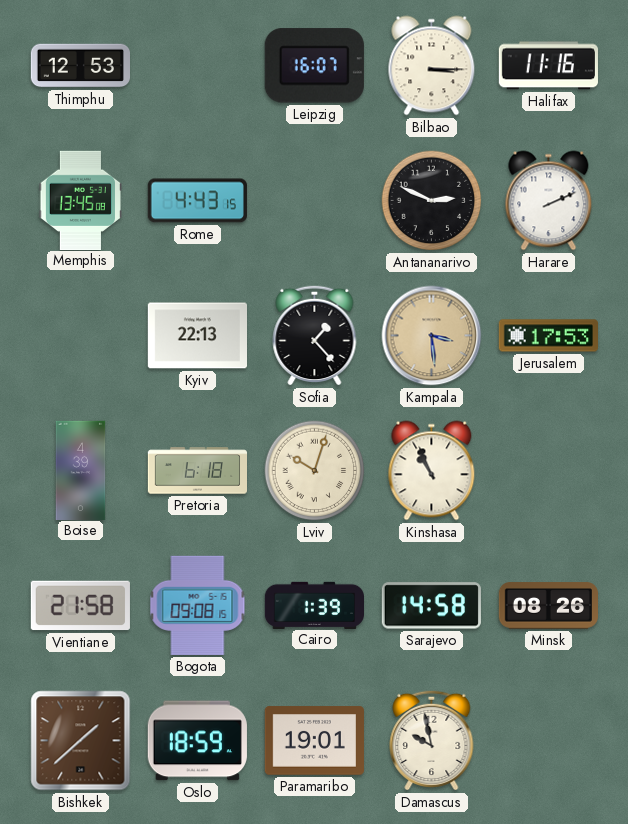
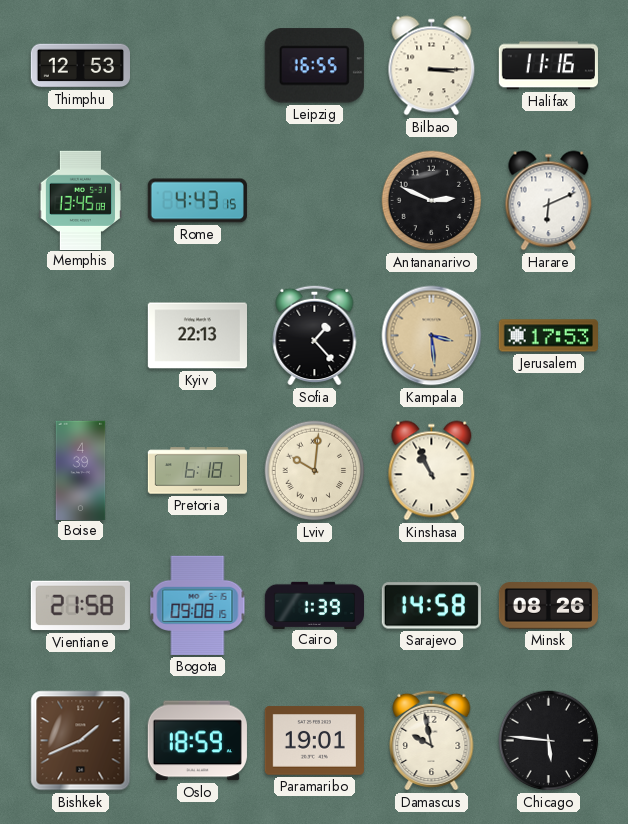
Leipzig: 16:07 -> 16:55
Harare: 2:11 -> 6:11
Lviv: 10:03 -> 10:01
Bishkek: 1:38 -> 1:41
Chicago: none -> 5:46
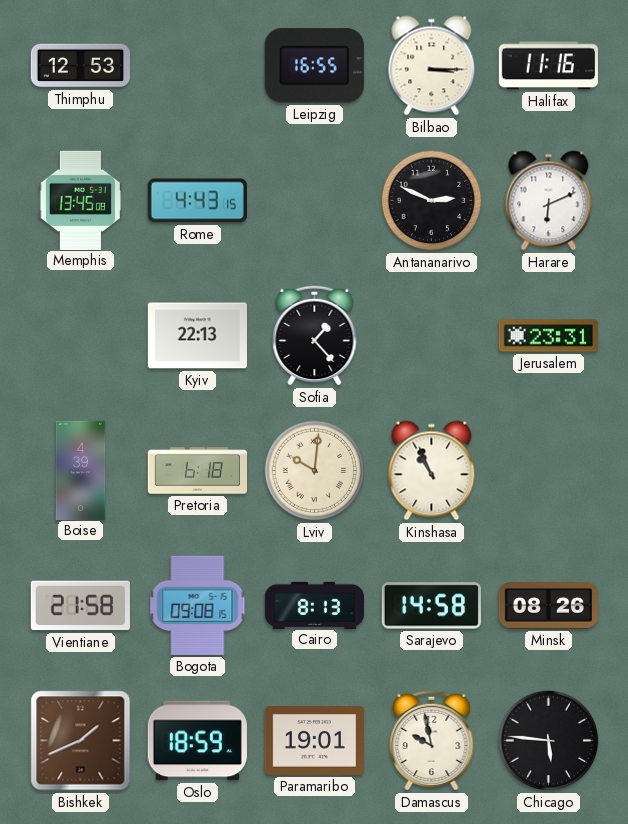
Kampala: 3:29 -> none
Jerusalem: 17:53 -> 23:31
Cairo: 1:39 -> 8:13
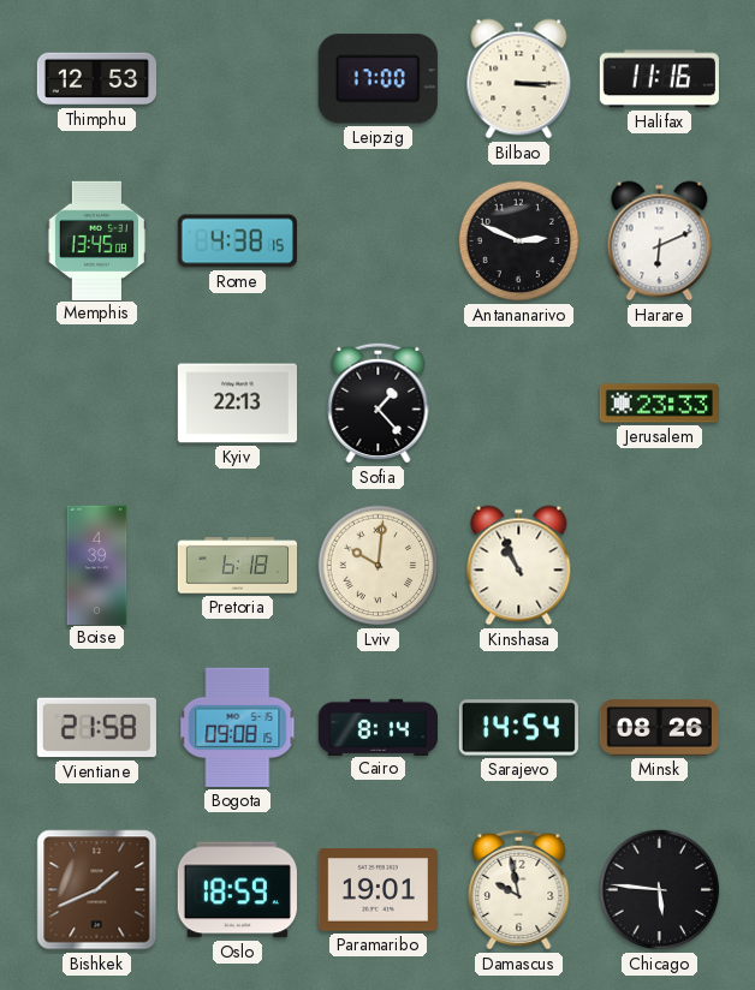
Leipzig: 16:55 -> 17:00
Rome: 4:43 -> 4:38
Jerusalem: 23:31 -> 23:33
Cairo: 8:13 -> 8:14
Sarajevo: 14:58 -> 14:54
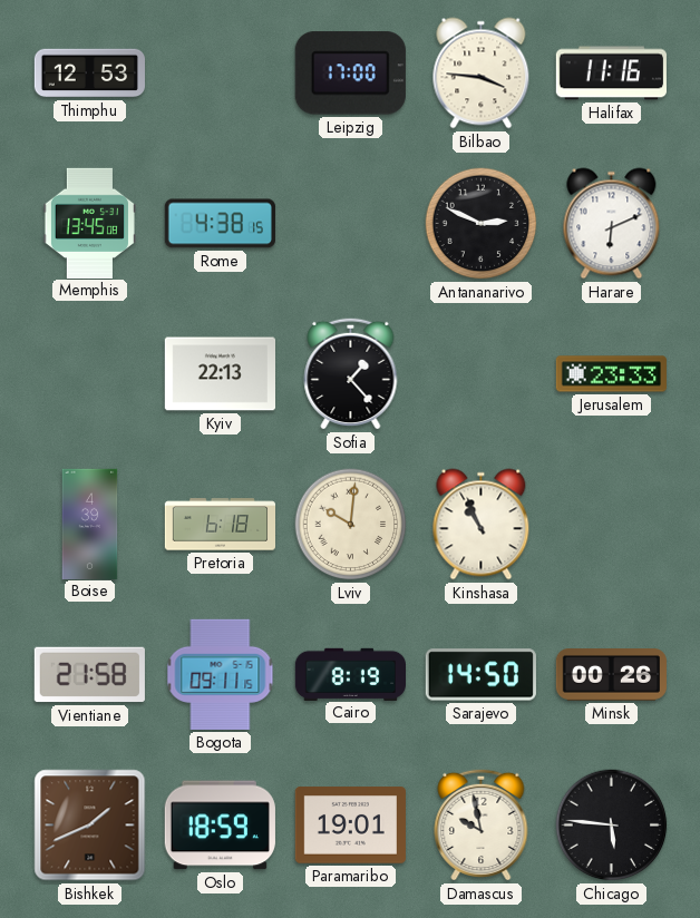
Bilbao: 3:15 -> 3:46
Bogota: 09:08 -> 09:11
Cairo: 8:14 -> 8:19
Sarajevo: 14:54 -> 14:50
Minsk: 08:26 -> 00:26
